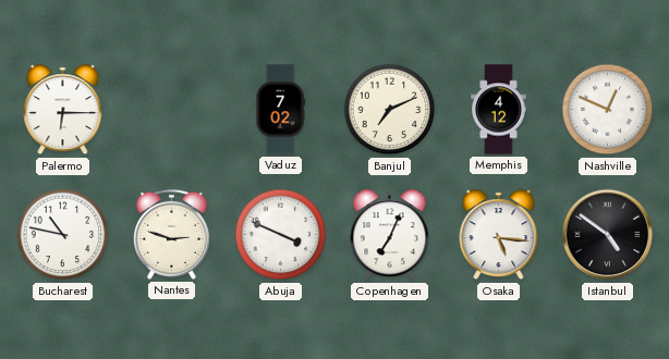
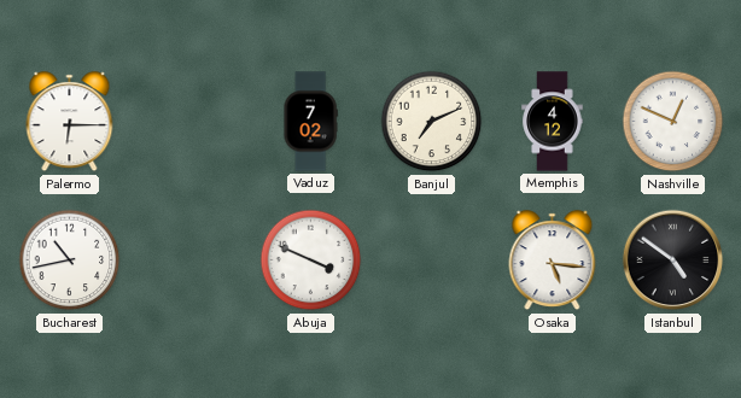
Bucharest: 10:47 -> 10:43
Nantes: 2:48 -> none
Copenhagen: 7:04 -> none
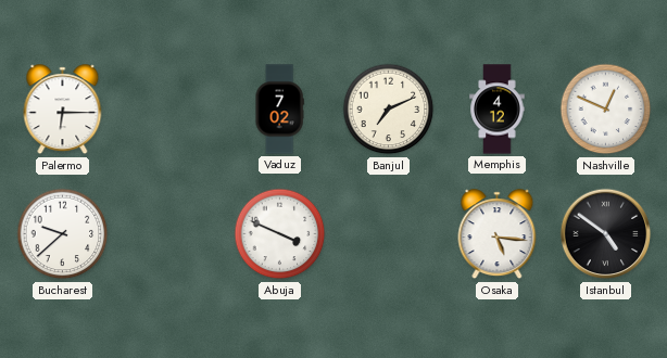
Bucharest: 10:43 -> 9:38
